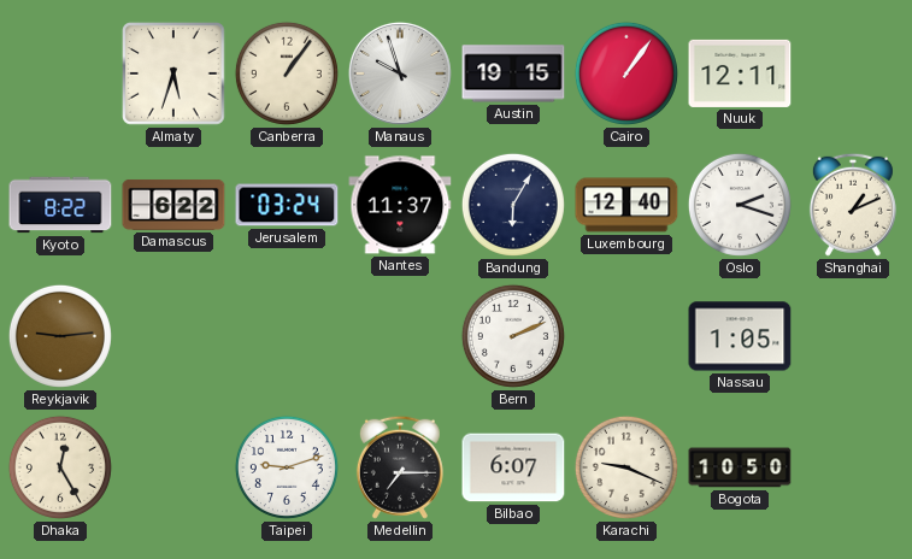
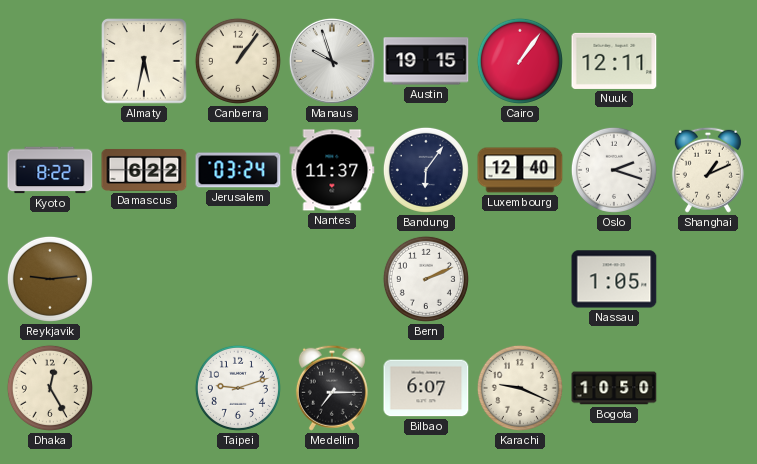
Almaty: 5:33 -> 5:32
Bandung: 6:05 -> 6:06
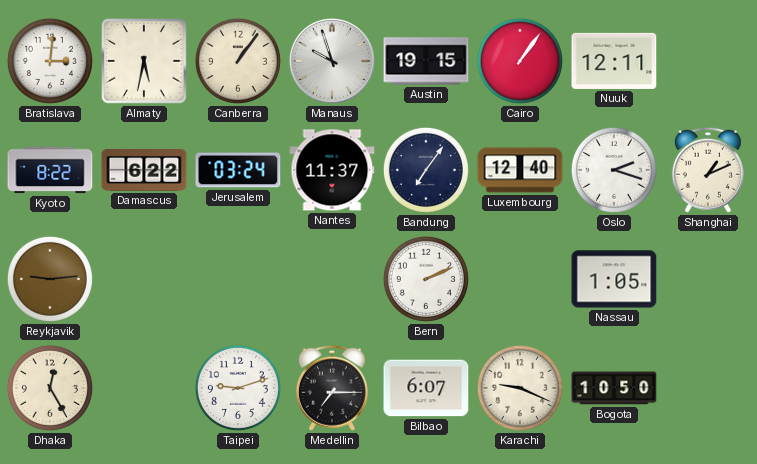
Bratislava: none -> 3:01
Bandung: 6:06 -> 7:06
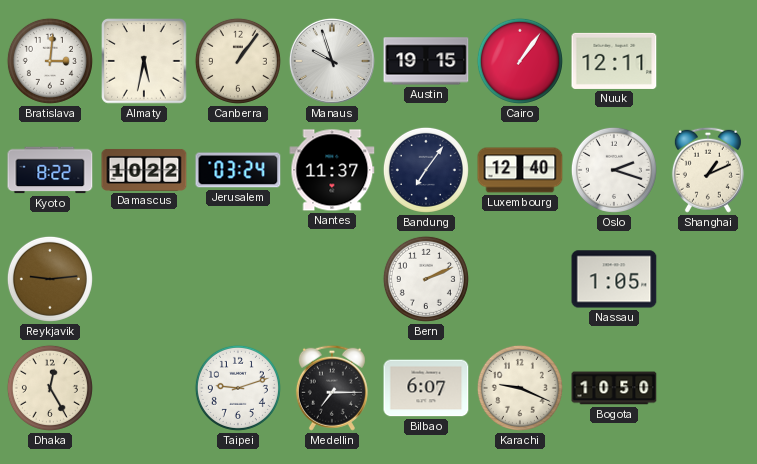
Damascus: 6:22 -> 10:22
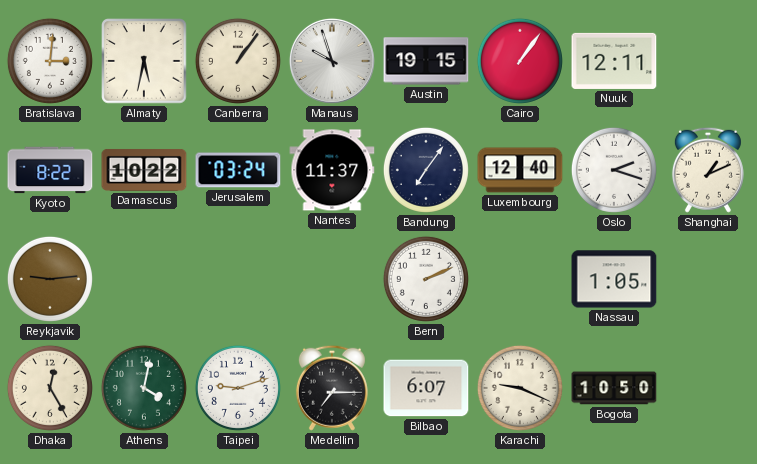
Athens: none -> 4:02
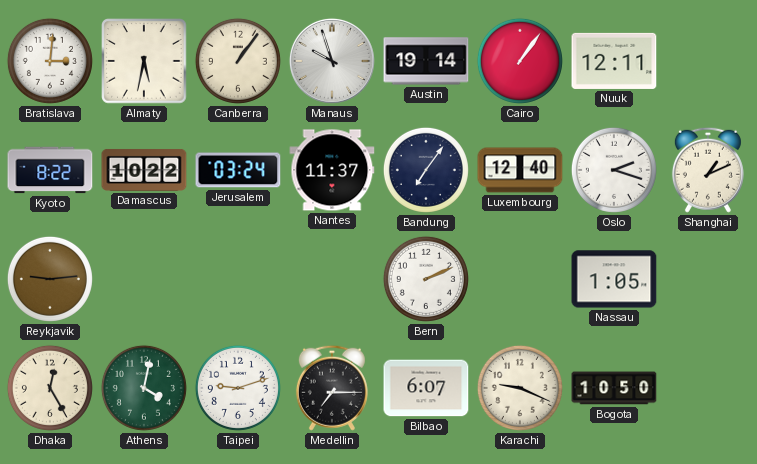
Austin: 19:15 -> 19:14
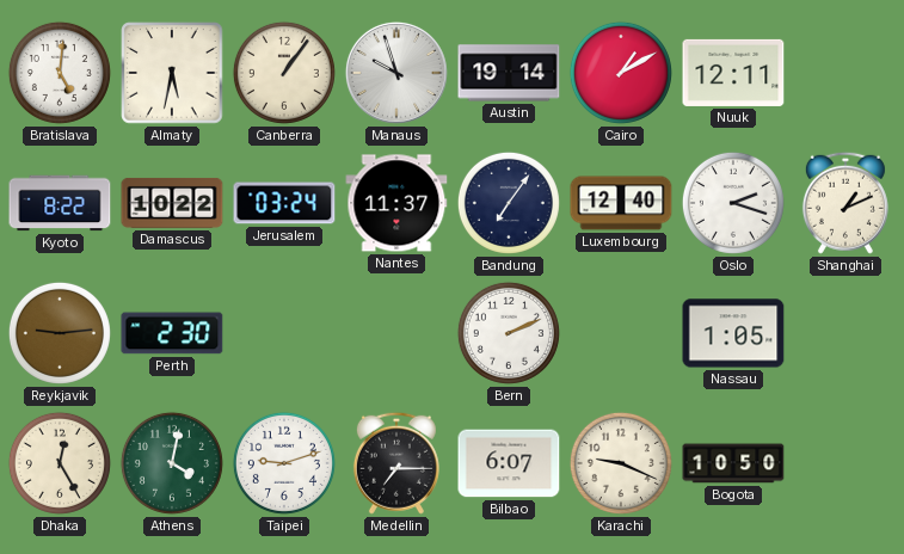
Bratislava: 3:01 -> 5:01
Cairo: 1:06 -> 1:10
Perth: none -> 2:30
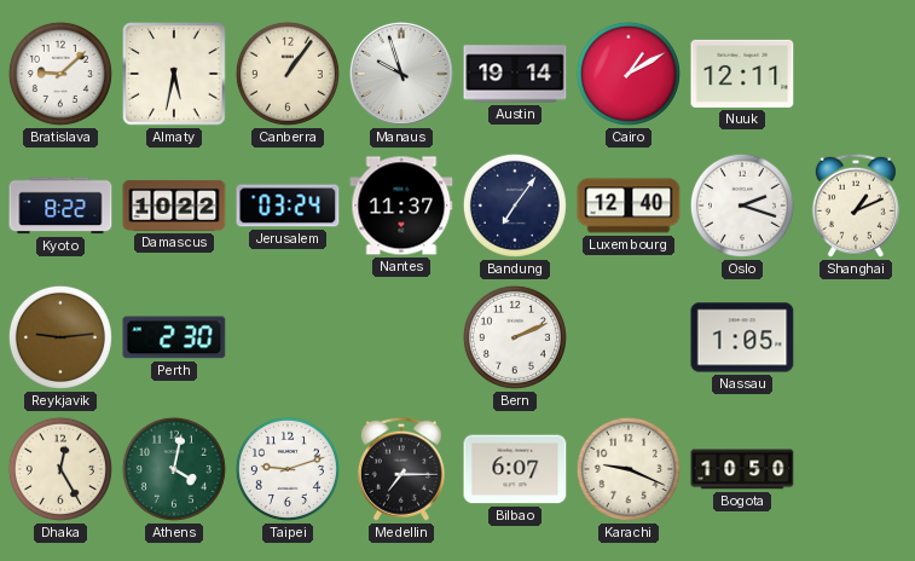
Bratislava: 5:01 -> 9:08
